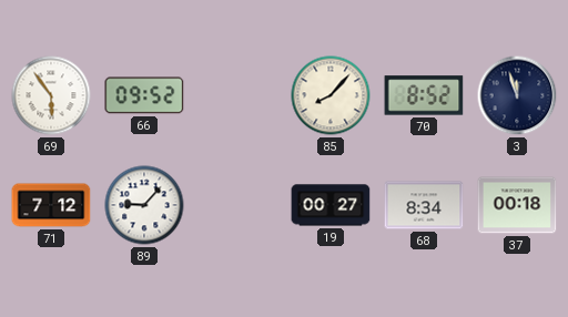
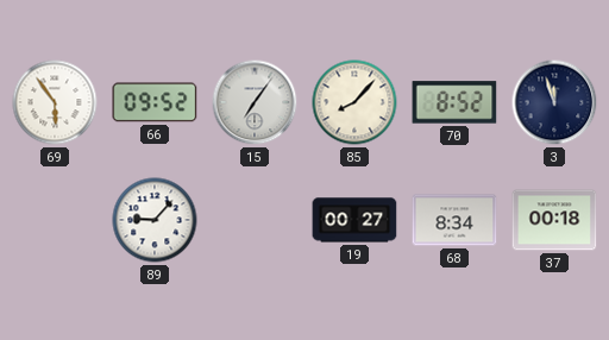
15: none -> 7:06
71: 7:12 -> none
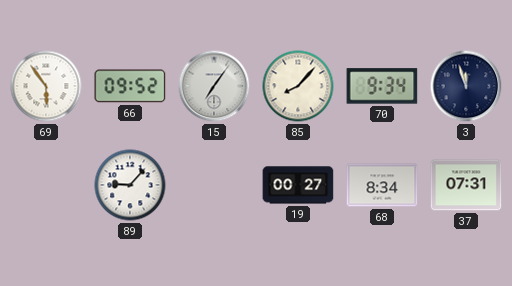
70: 8:52 -> 9:34
37: 00:18 -> 07:31
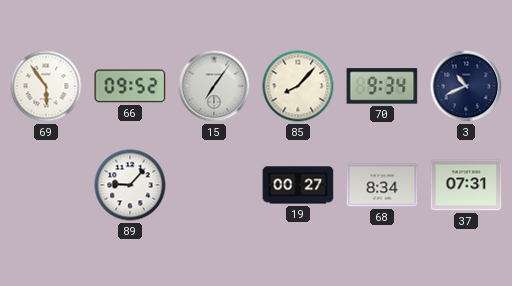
3: 11:57 -> 10:41
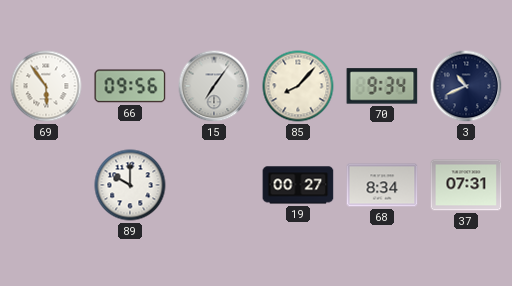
66: 09:52 -> 09:56
89: 9:07 -> 10:00
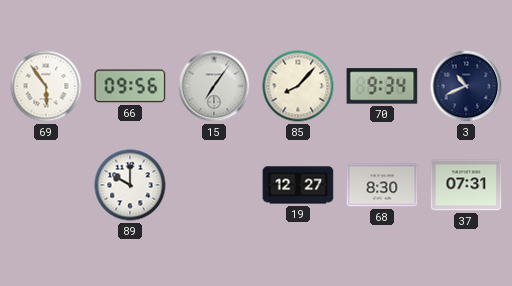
19: 00:27 -> 12:27
68: 8:34 -> 8:30
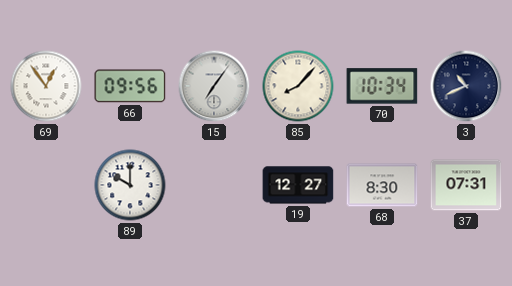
69: 5:54 -> 12:54
70: 9:34 -> 10:34
